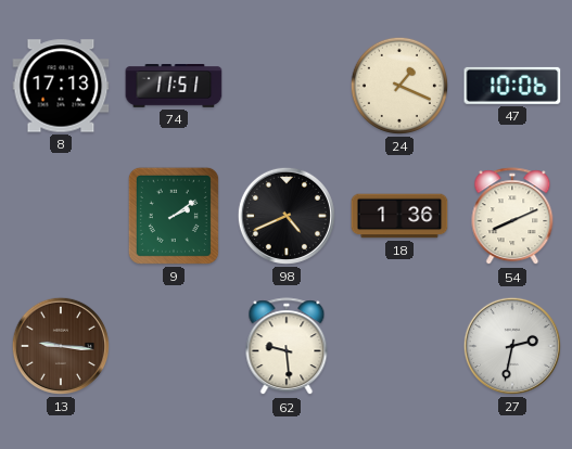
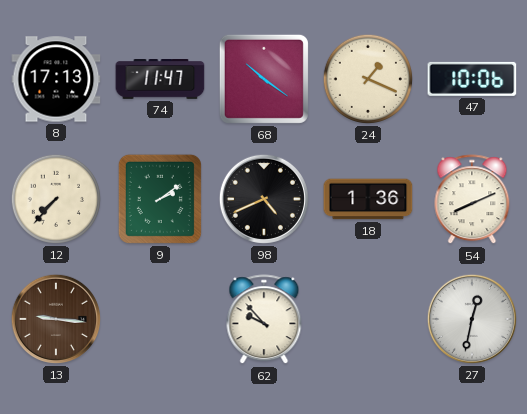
74: 11:51 -> 11:47
68: none -> 10:21
12: none -> 7:37
62: 9:29 -> 9:53
27: 2:32 -> 12:32
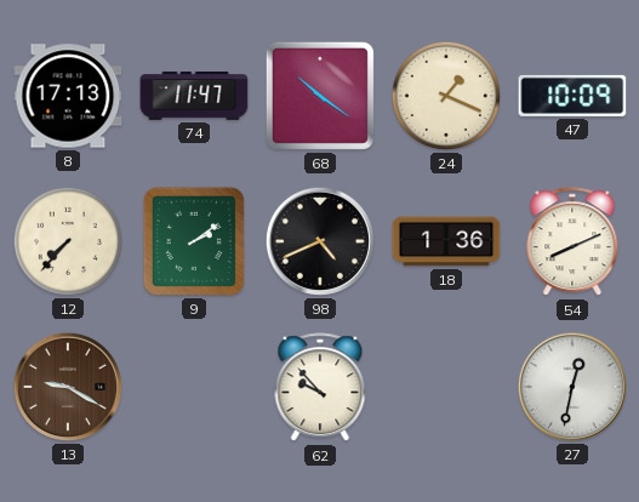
47: 10:06 -> 10:09
13: 9:16 -> 9:20
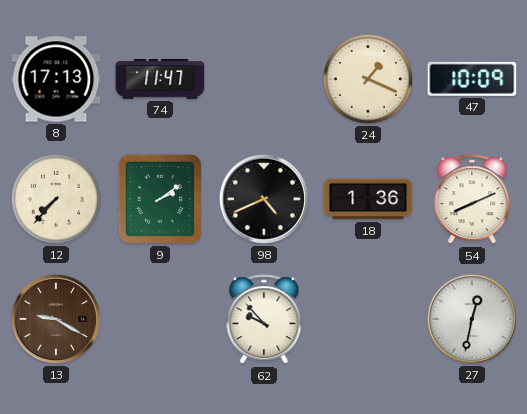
68: 10:21 -> none
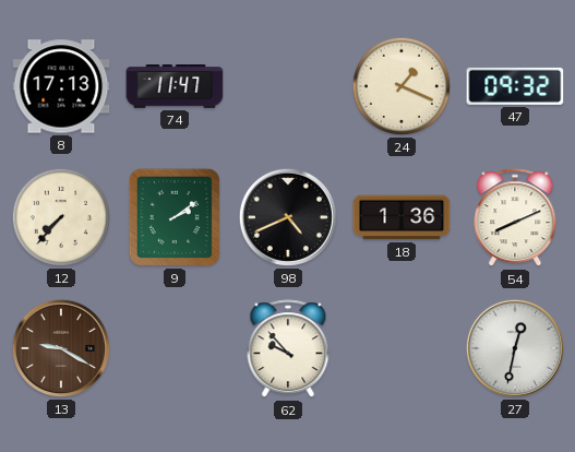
47: 10:09 -> 09:32
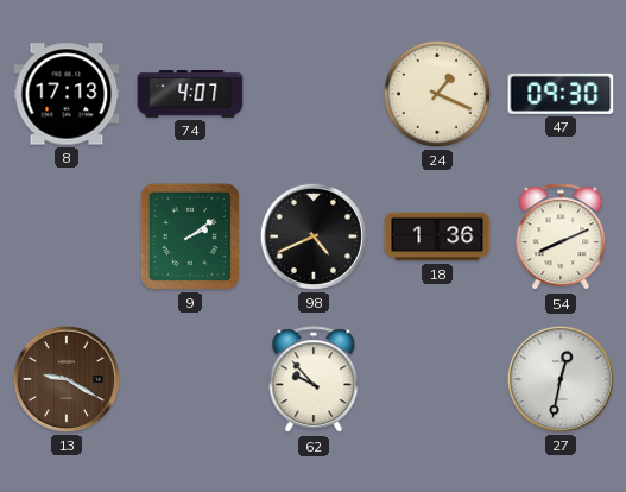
74: 11:47 -> 4:07
47: 09:32 -> 09:30
12: 7:37 -> none
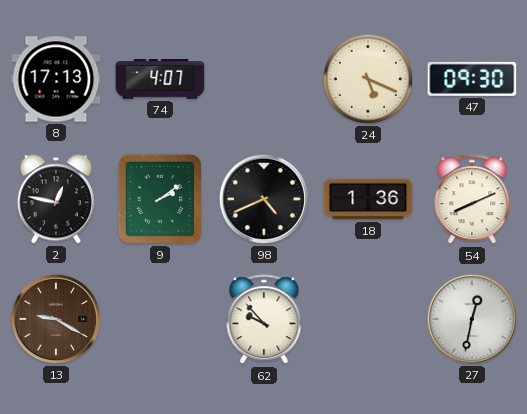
24: 1:19 -> 5:19
2: none -> 12:47
